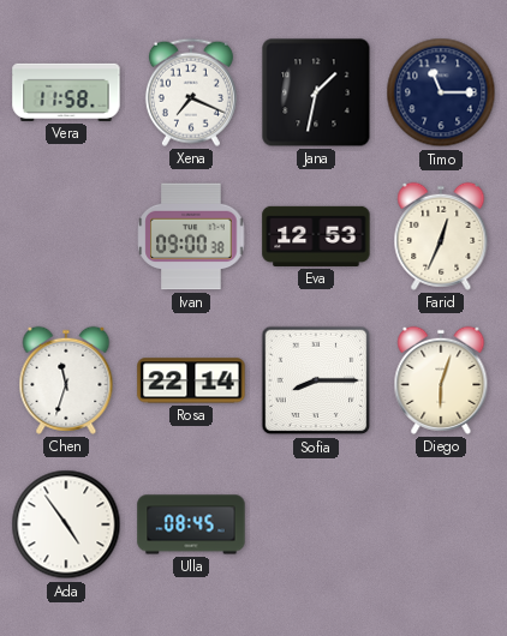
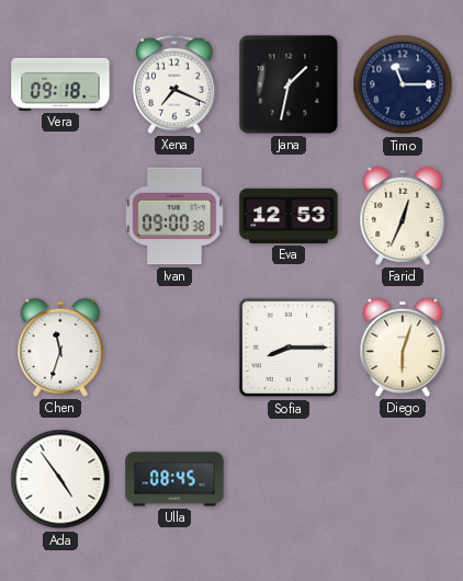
Vera: 11:58 -> 09:18
Rosa: 22:14 -> none
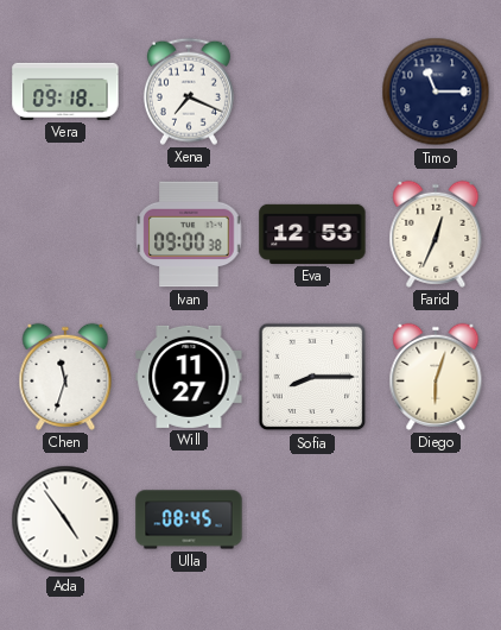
Jana: 1:32 -> none
Will: none -> 11:27
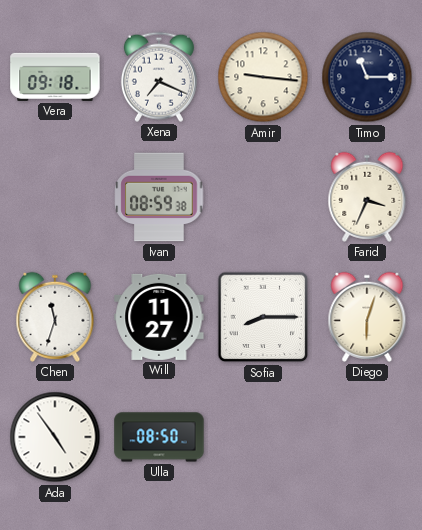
Amir: none -> 9:16
Ivan: 09:00 -> 08:59
Eva: 12:53 -> none
Farid: 12:34 -> 3:34
Ulla: 08:45 -> 08:50
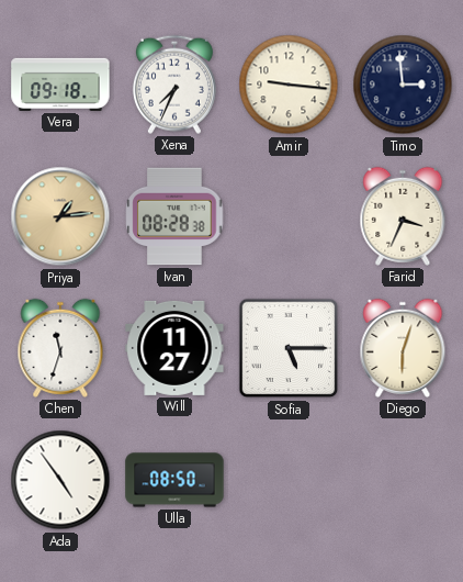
Xena: 7:19 -> 7:34
Timo: 11:15 -> 2:59
Priya: none -> 1:14
Ivan: 08:59 -> 08:28
Sofia: 8:15 -> 5:15
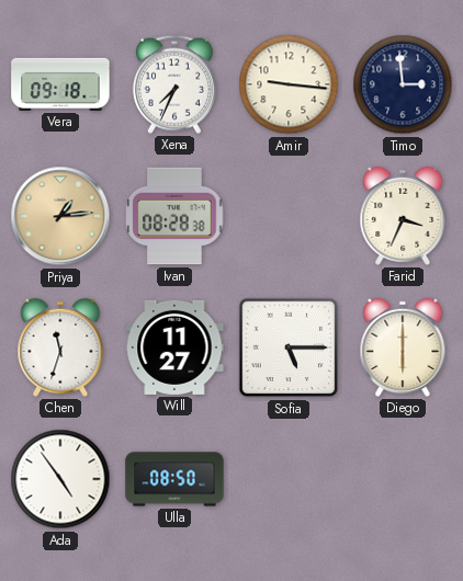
Diego: 6:03 -> 6:00
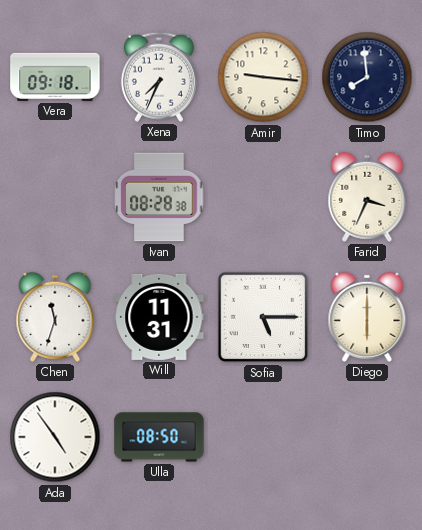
Timo: 2:59 -> 7:59
Priya: 1:14 -> none
Will: 11:27 -> 11:31
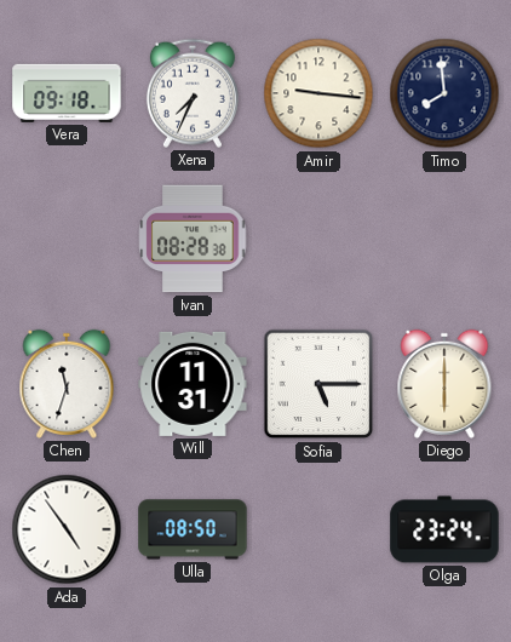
Farid: 3:34 -> none
Olga: none -> 23:24
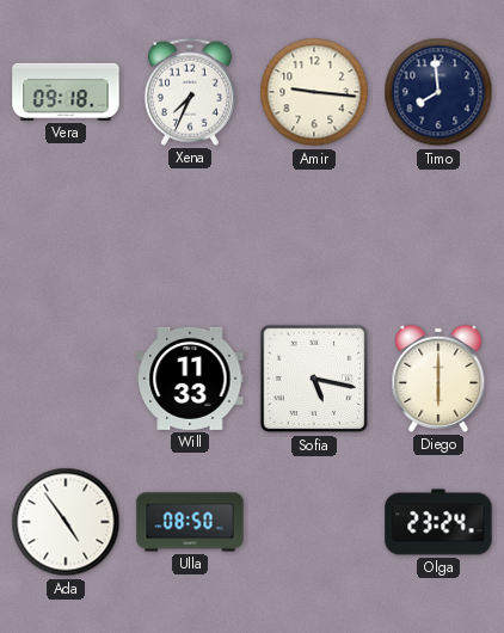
Ivan: 08:28 -> none
Chen: 11:33 -> none
Will: 11:31 -> 11:33
Sofia: 5:15 -> 5:17
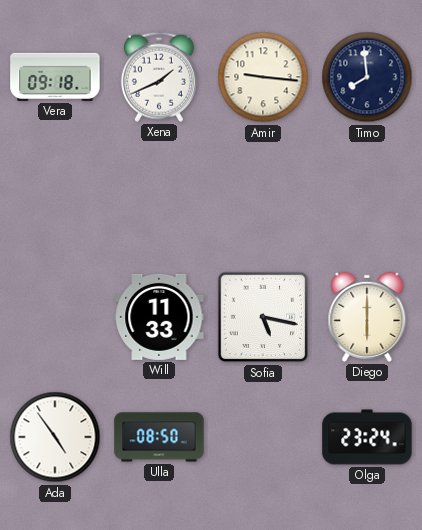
Xena: 7:34 -> 1:41
